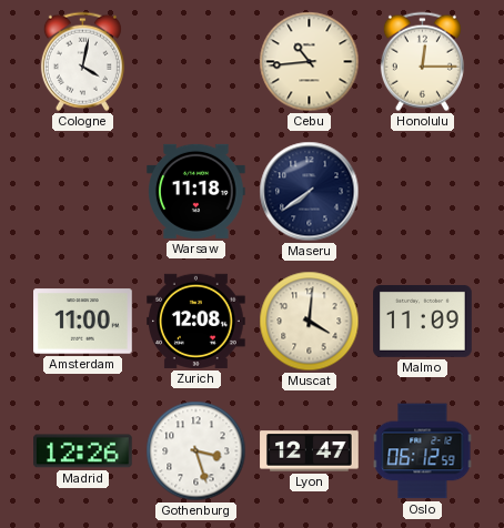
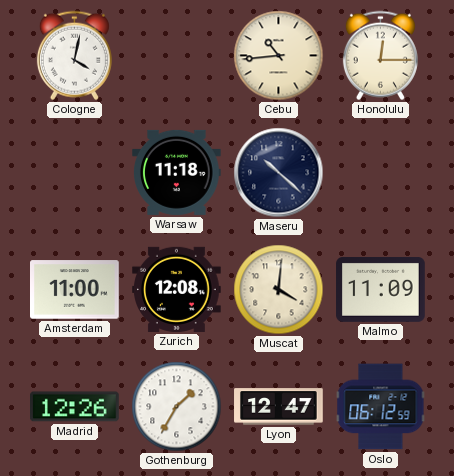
Maseru: 7:39 -> 10:22
Gothenburg: 3:27 -> 1:35
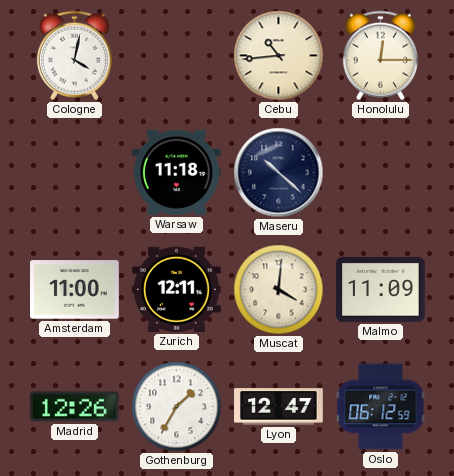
Zurich: 12:08 -> 12:11
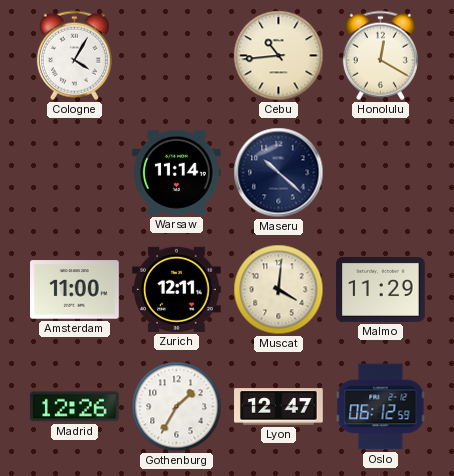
Cologne: 4:02 -> 4:05
Honolulu: 12:15 -> 12:20
Warsaw: 11:18 -> 11:14
Malmo: 11:09 -> 11:29
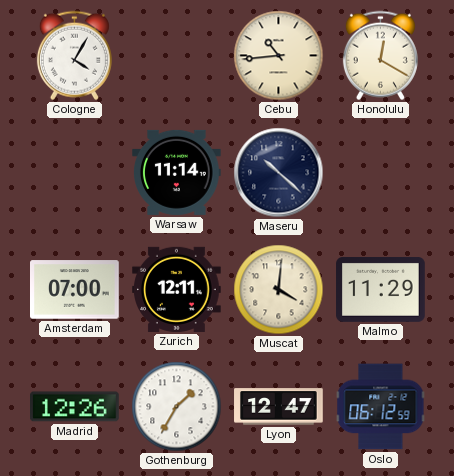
Amsterdam: 11:00 -> 07:00
